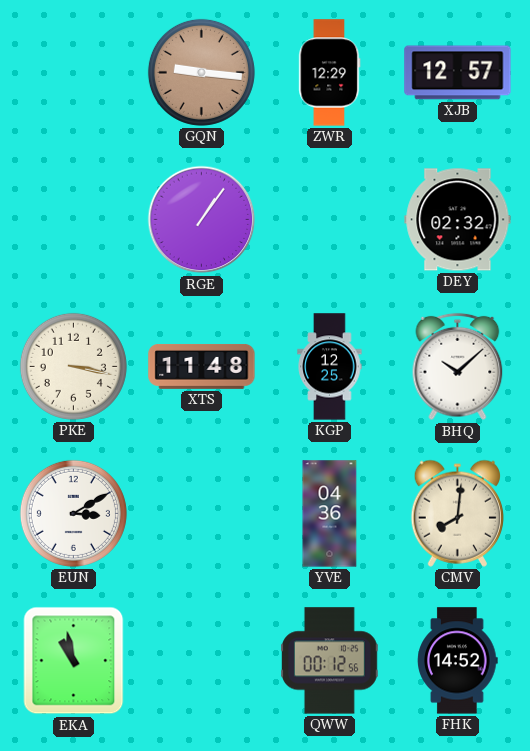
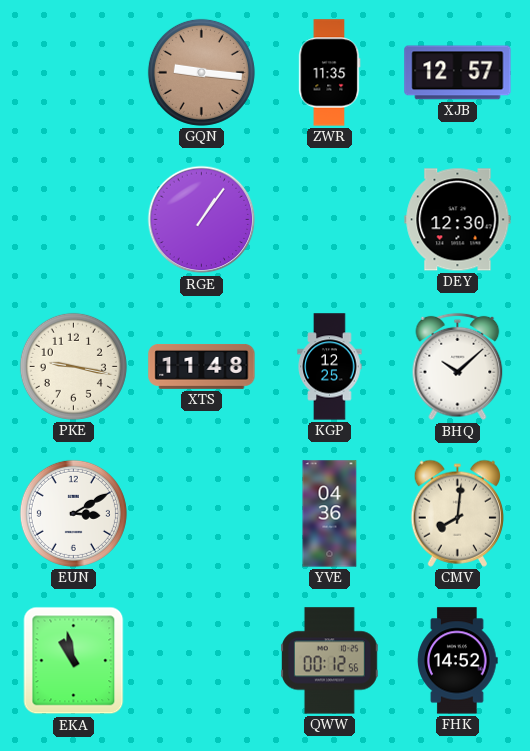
ZWR: 12:29 -> 11:35
DEY: 02:32 -> 12:30
PKE: 3:17 -> 9:17
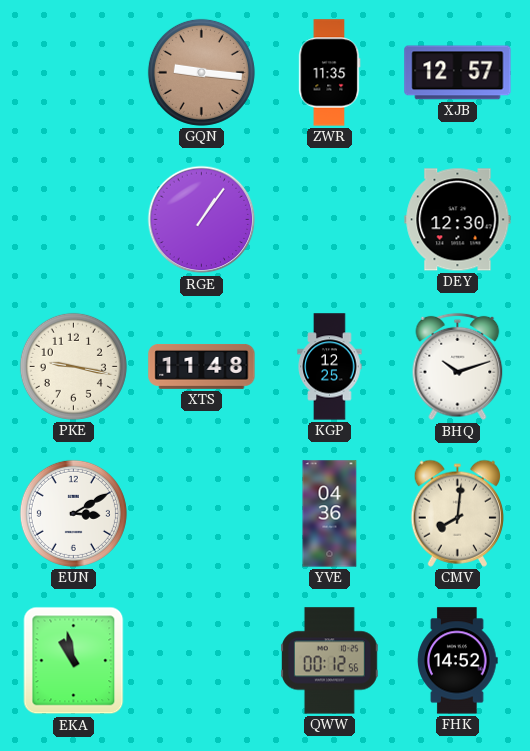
BHQ: 10:08 -> 10:12
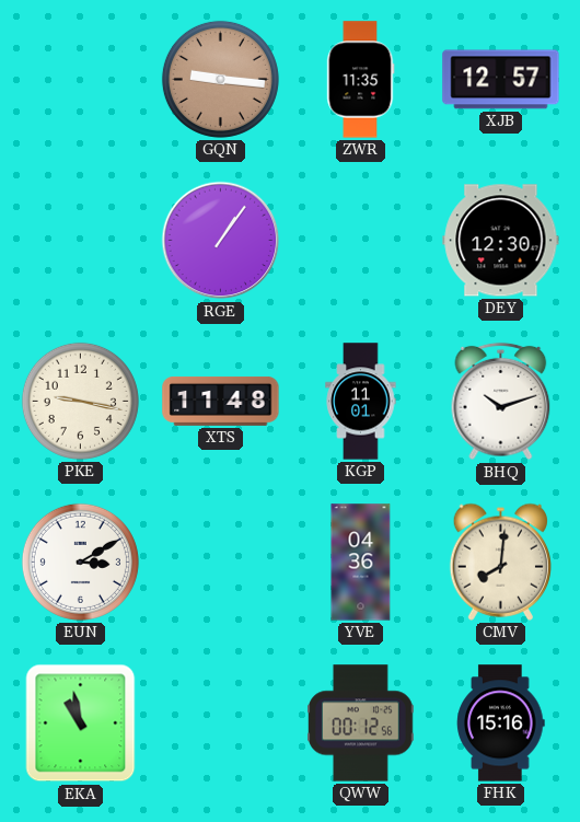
KGP: 12:25 -> 11:01
FHK: 14:52 -> 15:16
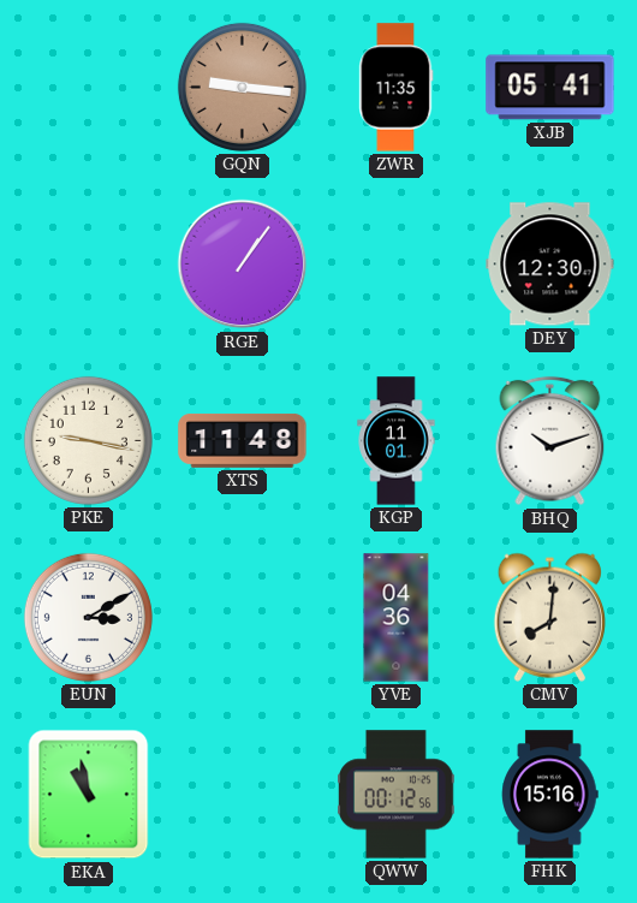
XJB: 12:57 -> 05:41
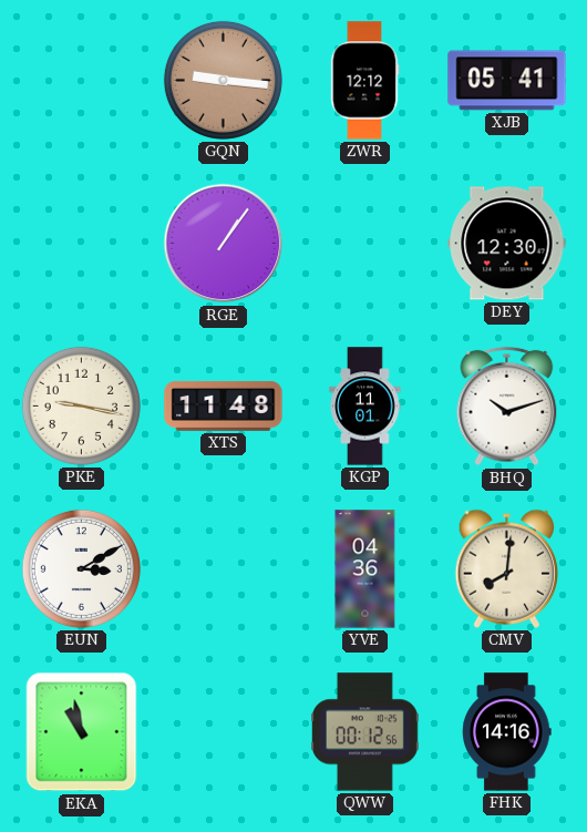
ZWR: 11:35 -> 12:12
FHK: 15:16 -> 14:16
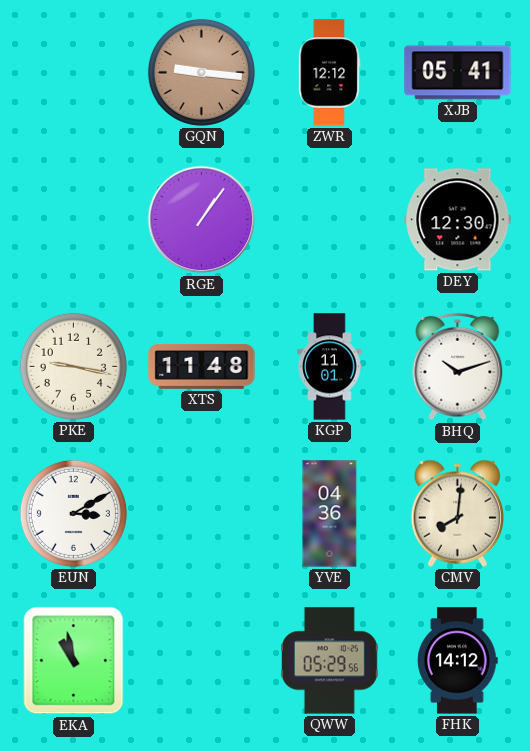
QWW: 00:12 -> 05:29
FHK: 14:16 -> 14:12
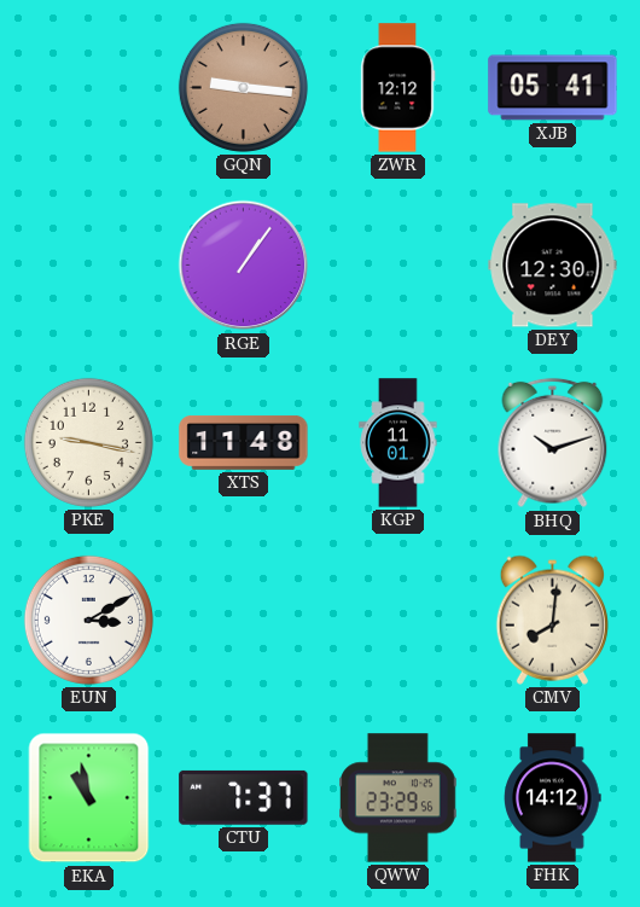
YVE: 04:36 -> none
CTU: none -> 7:37
QWW: 05:29 -> 23:29
